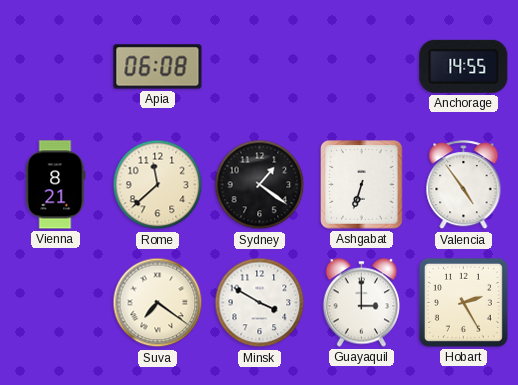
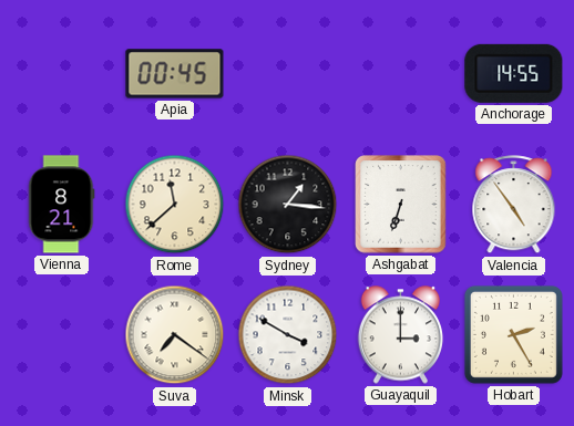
Apia: 06:08 -> 00:45
Sydney: 1:21 -> 1:16
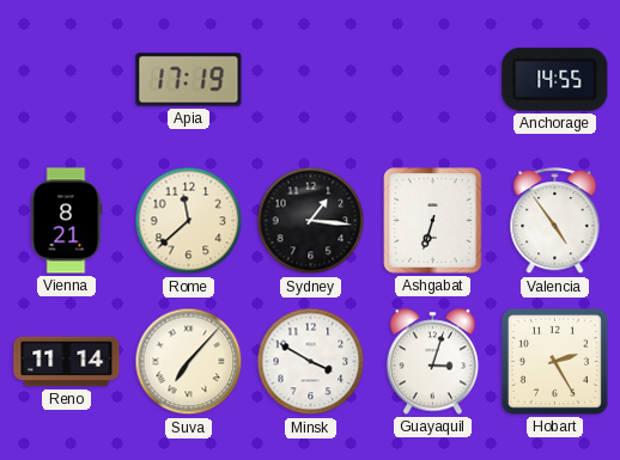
Apia: 00:45 -> 17:19
Reno: none -> 11:14
Suva: 7:21 -> 7:07
Guayaquil: 3:00 -> 3:03
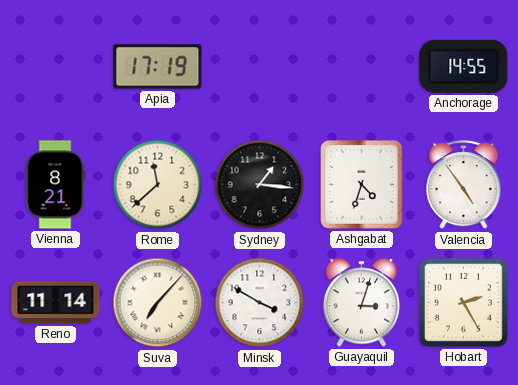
Ashgabat: 6:33 -> 4:33
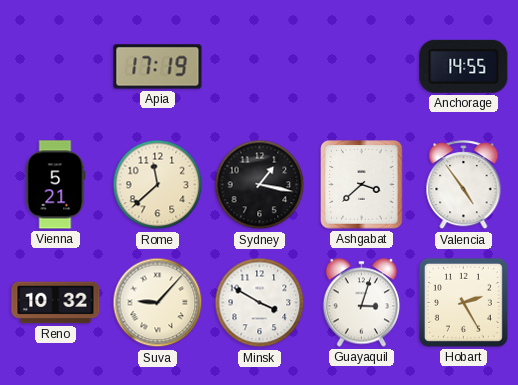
Vienna: 8:21 -> 5:21
Sydney: 1:16 -> 1:17
Ashgabat: 4:33 -> 3:38
Reno: 11:14 -> 10:32
Suva: 7:07 -> 9:07
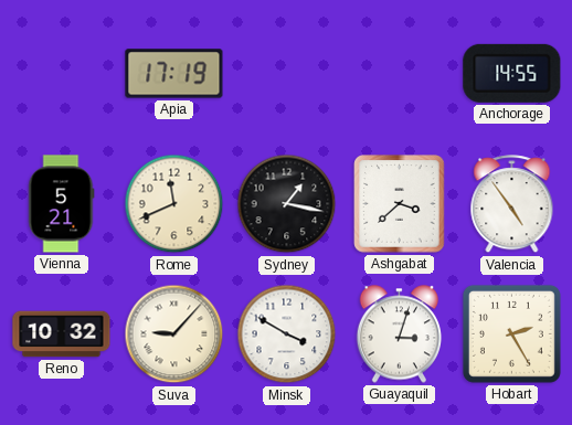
Rome: 11:38 -> 11:41
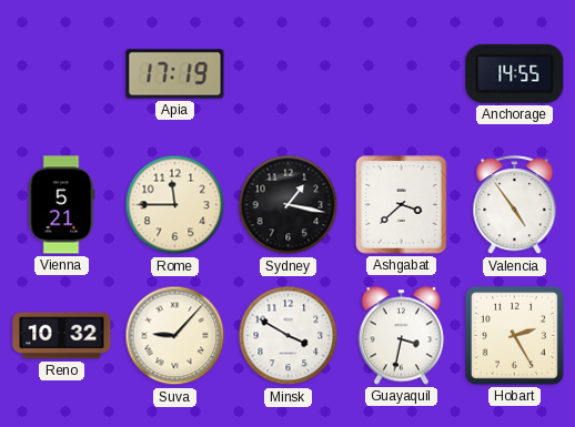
Rome: 11:41 -> 11:45
Guayaquil: 3:03 -> 3:32
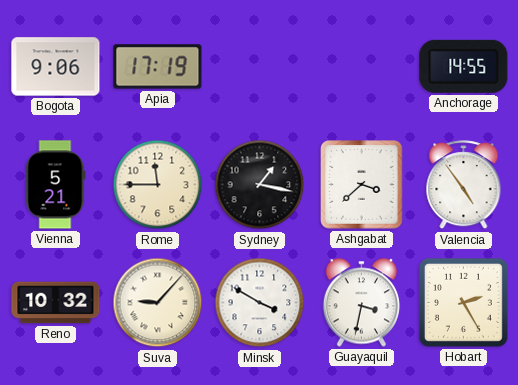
Bogota: none -> 9:06
